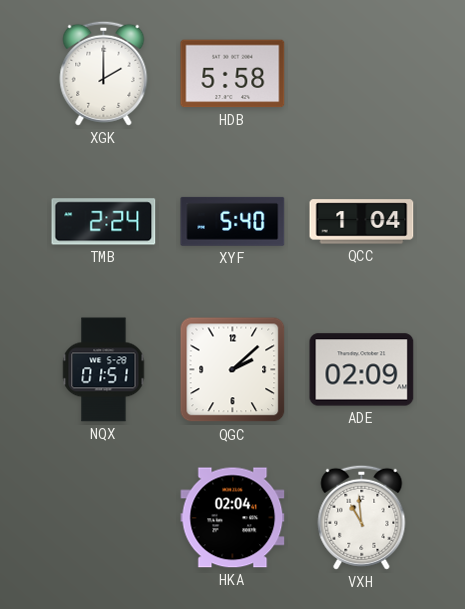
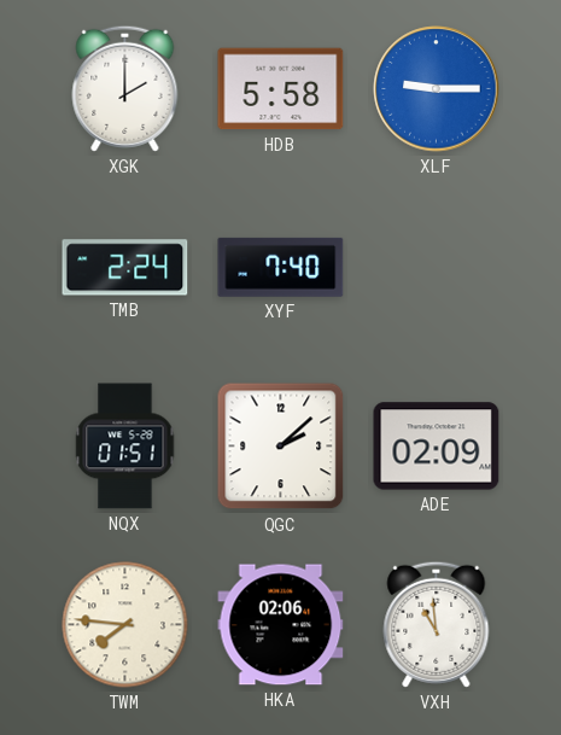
XLF: none -> 9:15
XYF: 5:40 -> 7:40
QCC: 1:04 -> none
TWM: none -> 7:46
HKA: 02:04 -> 02:06
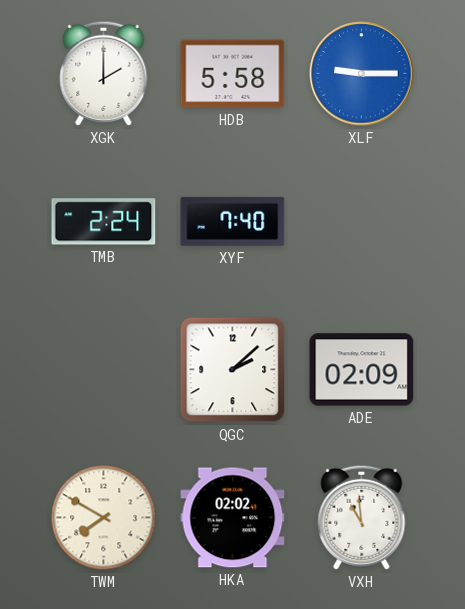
NQX: 01:51 -> none
TWM: 7:46 -> 7:50
HKA: 02:06 -> 02:02
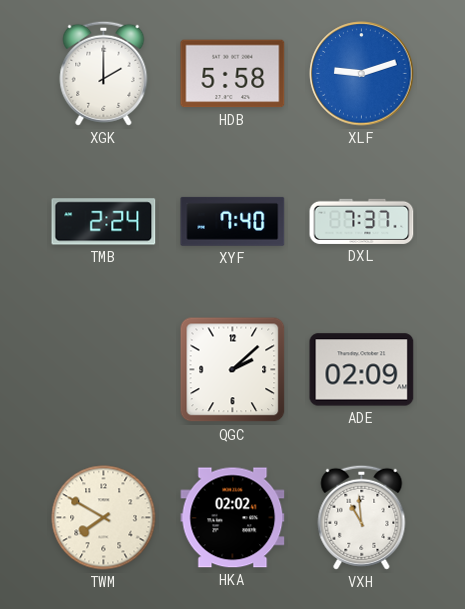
XLF: 9:15 -> 9:12
DXL: none -> 7:37
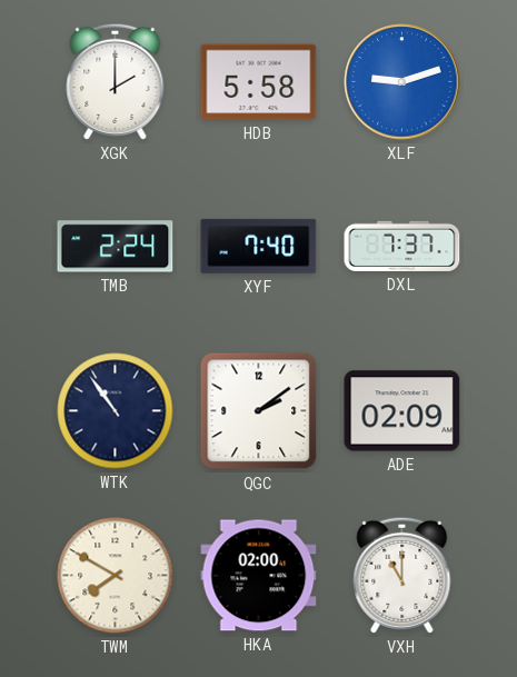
WTK: none -> 10:54
QGC: 2:08 -> 2:09
HKA: 02:02 -> 02:00
VXH: 10:59 -> 11:00
